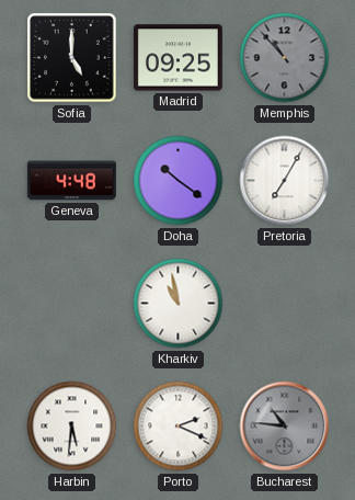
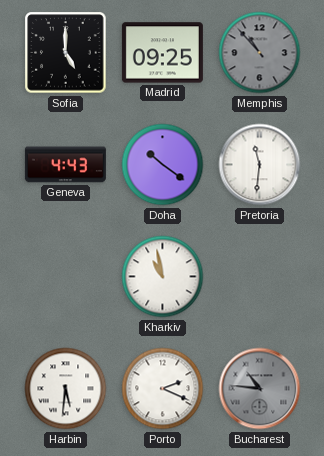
Geneva: 4:48 -> 4:43
Pretoria: 7:05 -> 11:31
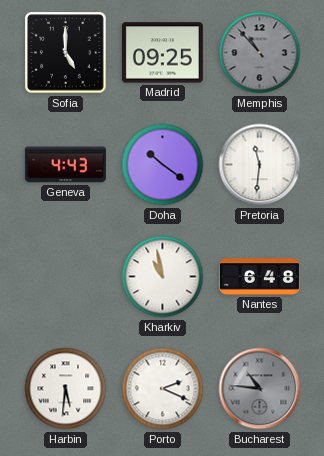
Nantes: none -> 6:48
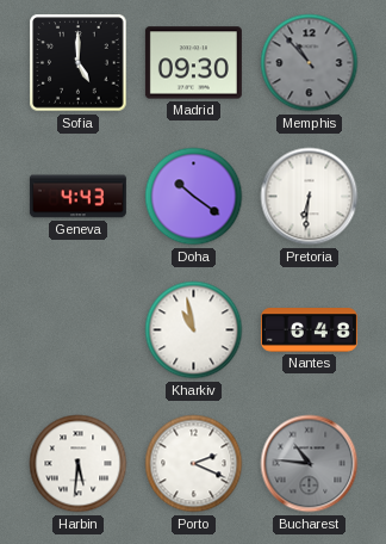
Madrid: 09:25 -> 09:30
Pretoria: 11:31 -> 6:31
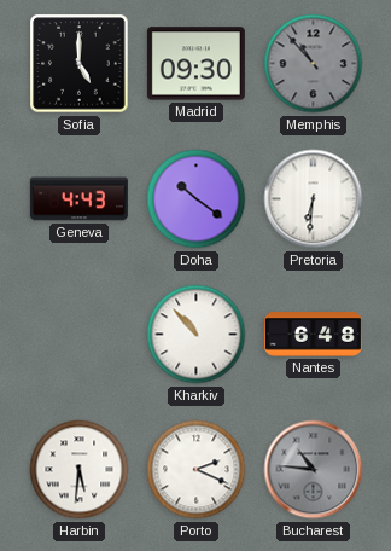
Kharkiv: 10:58 -> 10:53
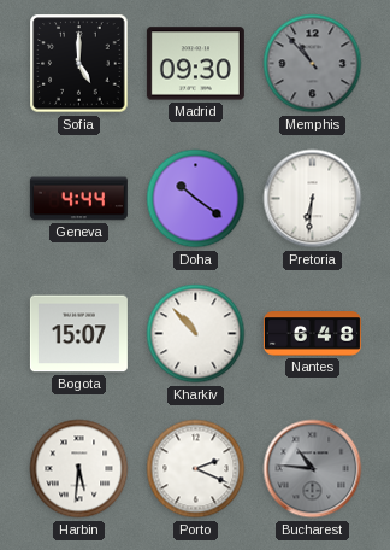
Geneva: 4:43 -> 4:44
Bogota: none -> 15:07
